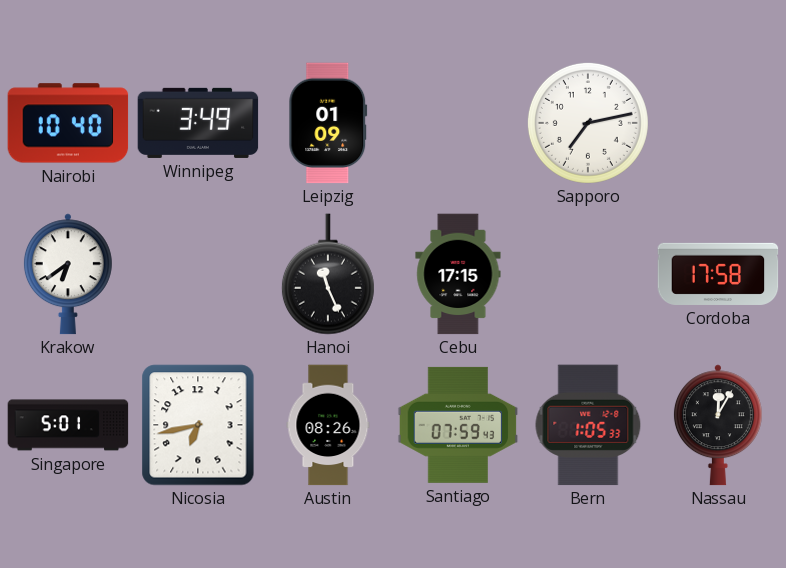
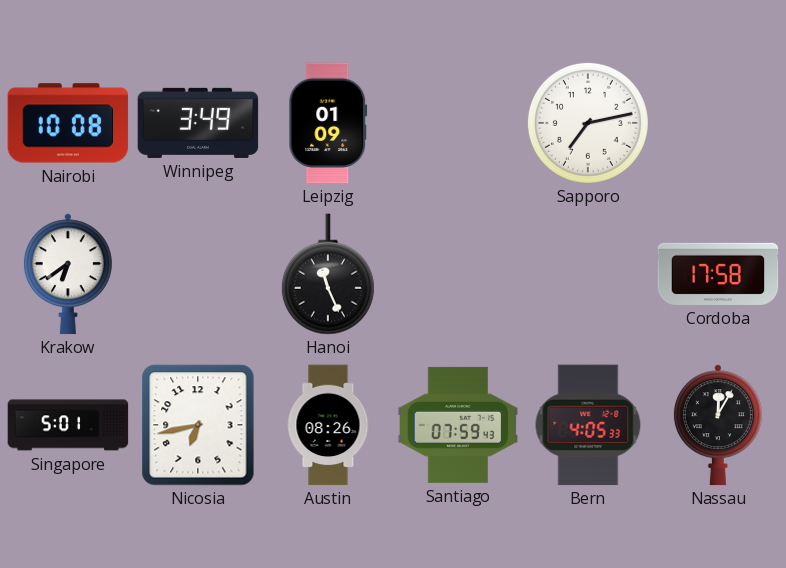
Nairobi: 10:40 -> 10:08
Cebu: 17:15 -> none
Bern: 1:05 -> 4:05
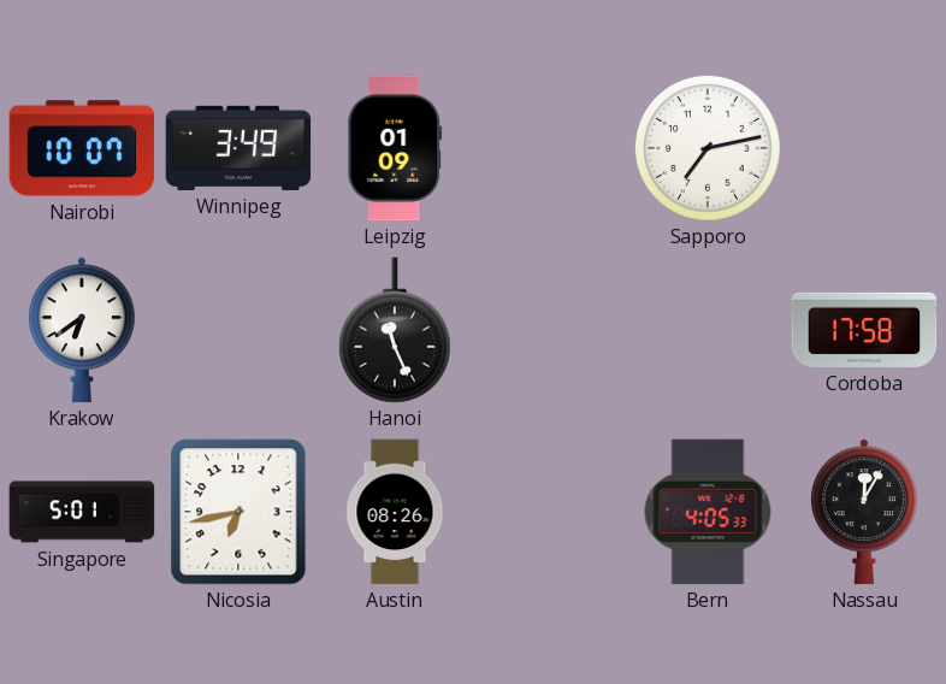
Nairobi: 10:08 -> 10:07
Santiago: 07:59 -> none
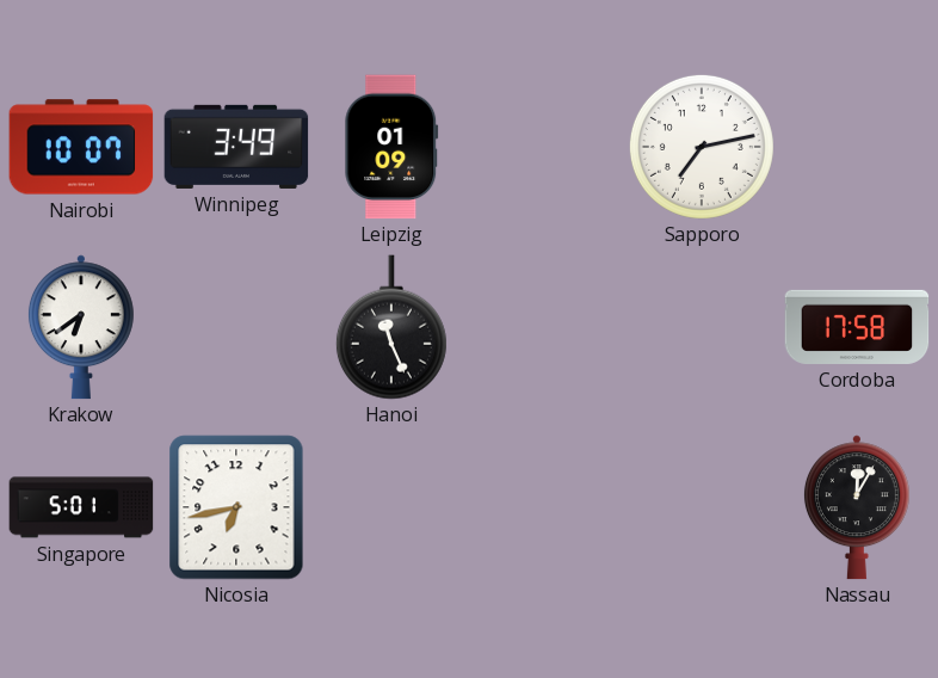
Austin: 08:26 -> none
Bern: 4:05 -> none
